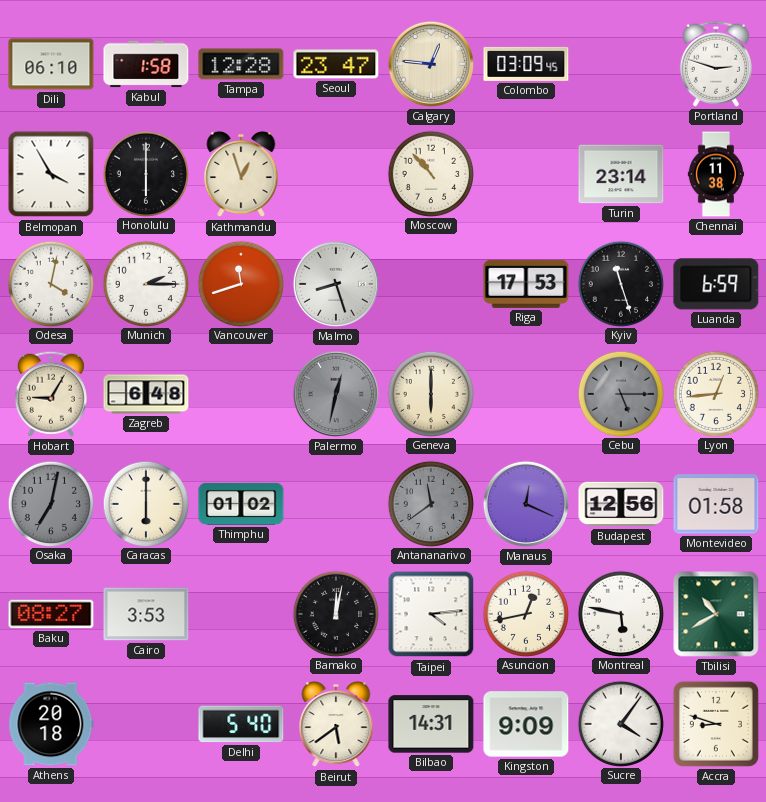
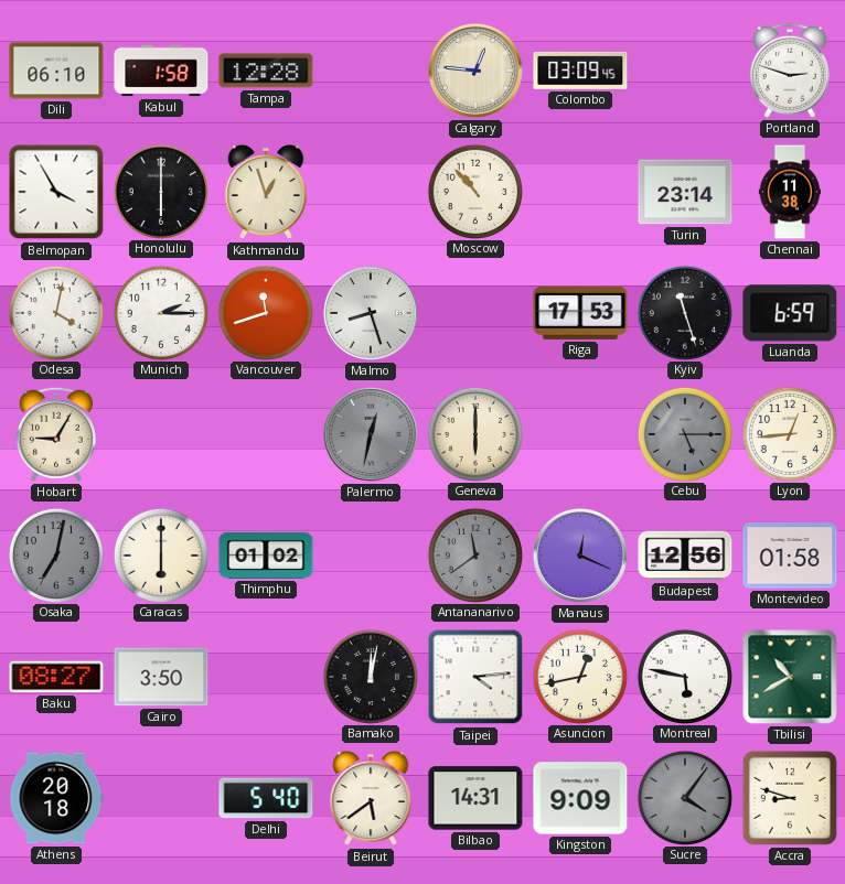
Seoul: 23:47 -> none
Zagreb: 6:48 -> none
Cairo: 3:53 -> 3:50
Sucre dial: white -> grey
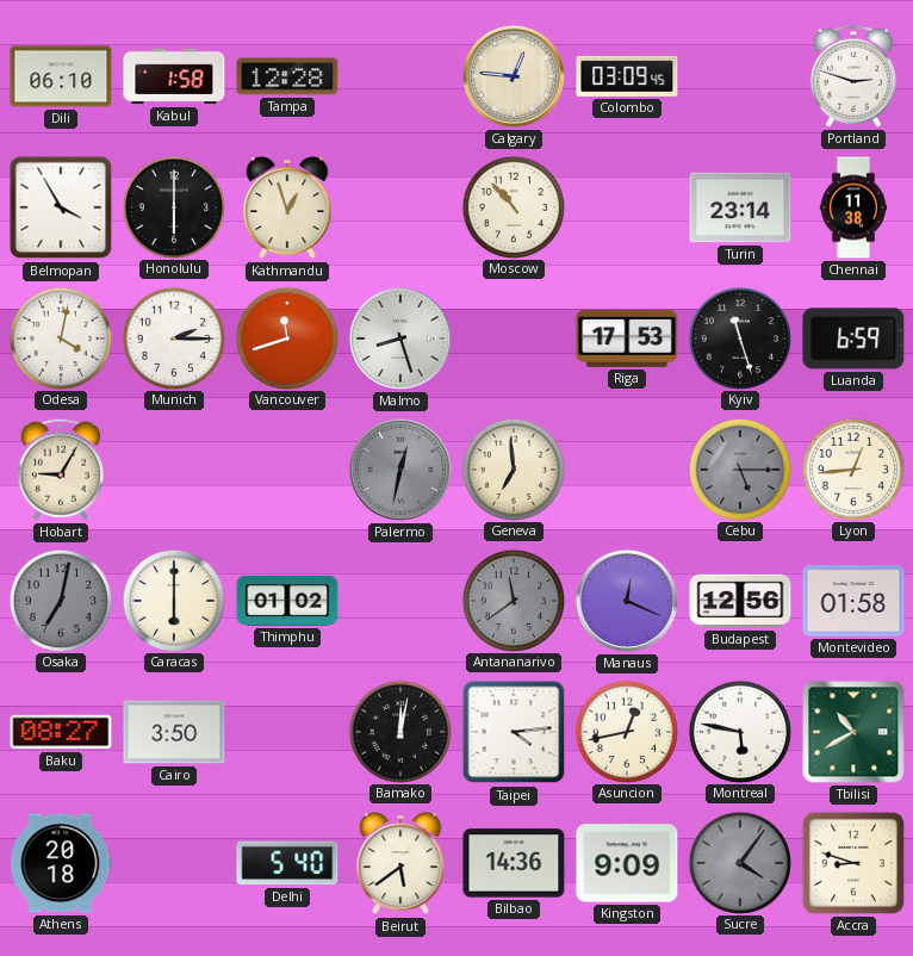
Geneva: 6:00 -> 6:59
Bilbao: 14:31 -> 14:36
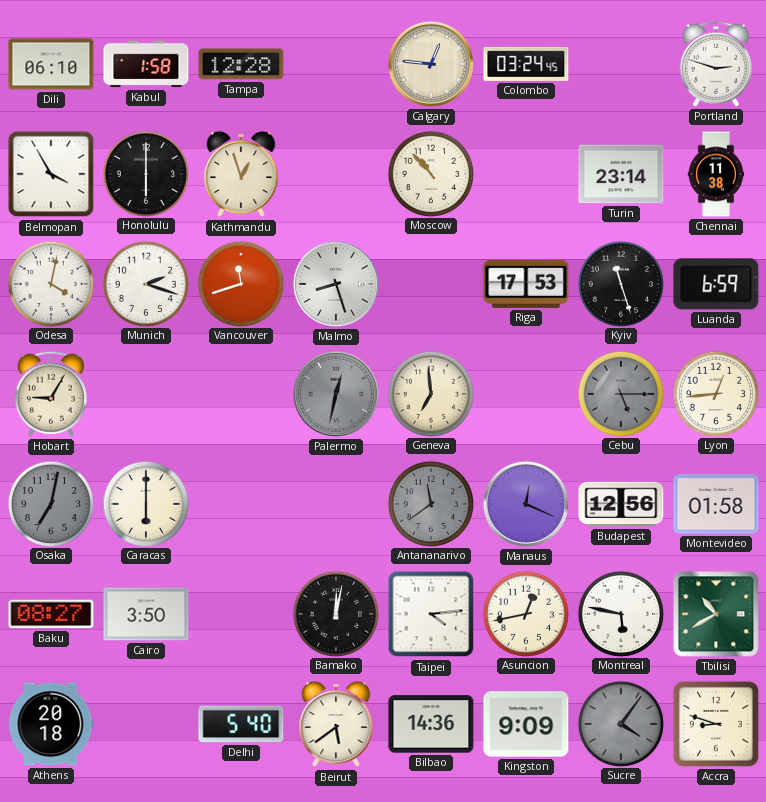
Colombo: 03:09 -> 03:24
Munich: 2:15 -> 2:18
Thimphu: 01:02 -> none
